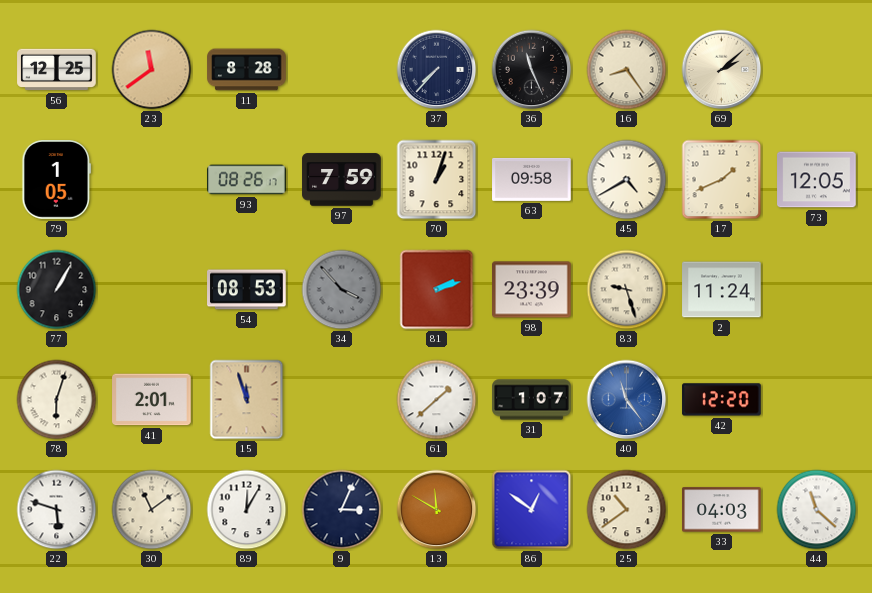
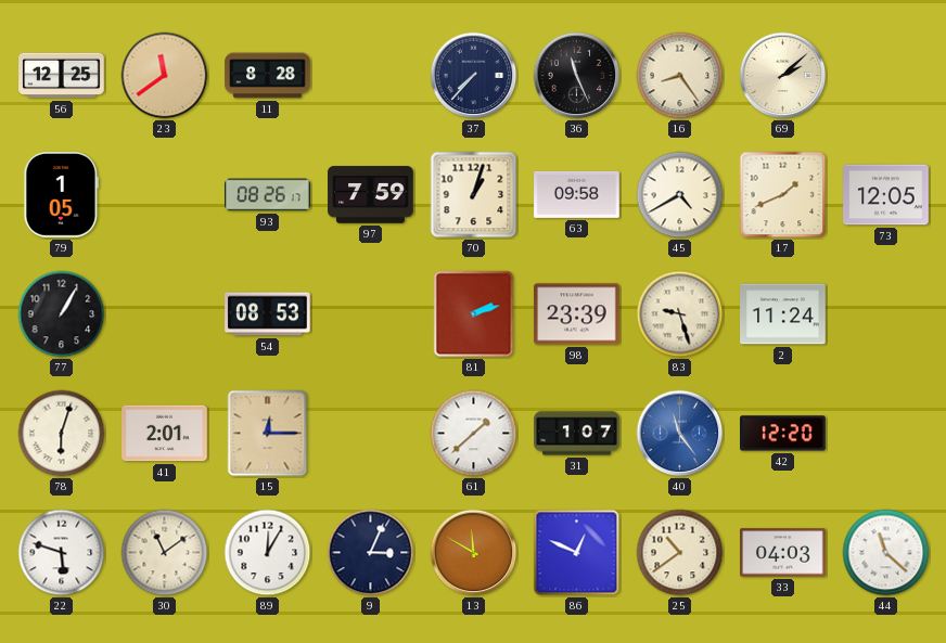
34: 3:53 -> none
15: 11:57 -> 12:15
86: 12:51 -> 12:49
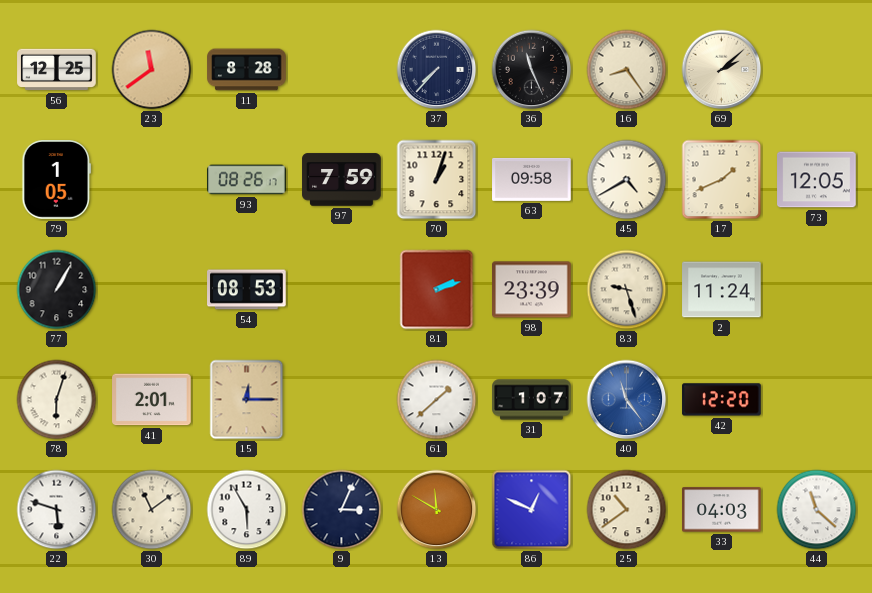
89: 12:05 -> 5:55
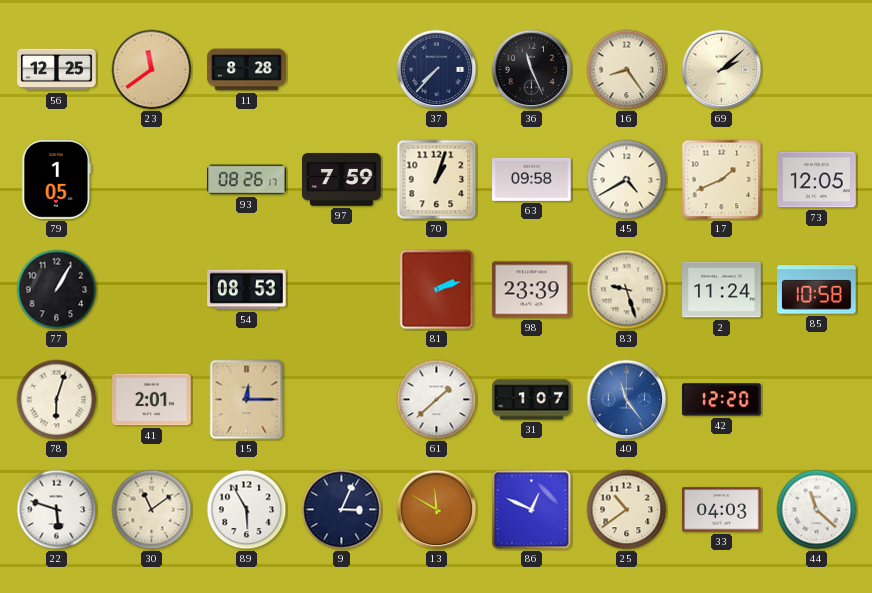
85: none -> 10:58
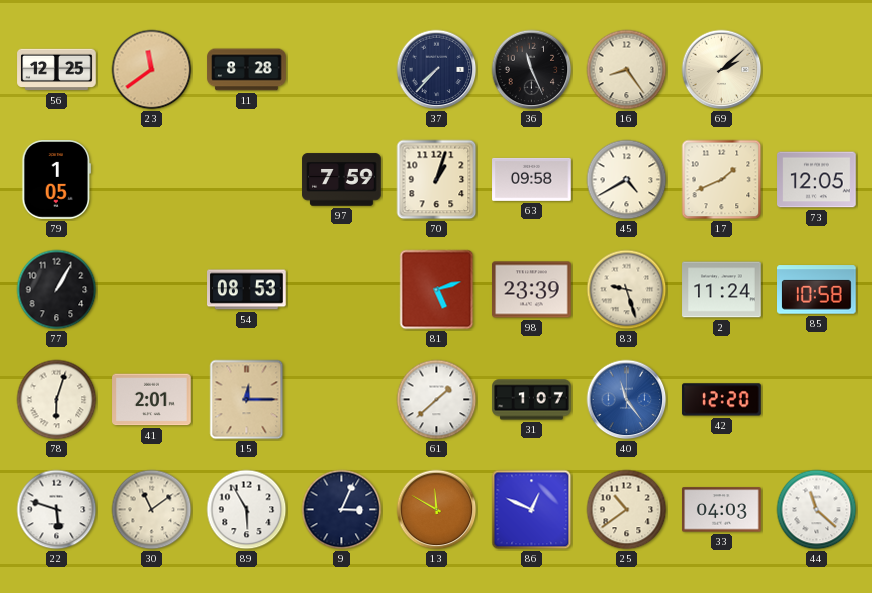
93: 08:26 -> none
81: 2:12 -> 5:12
